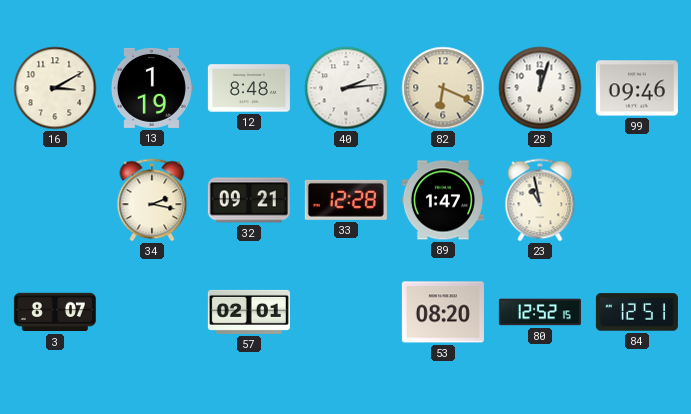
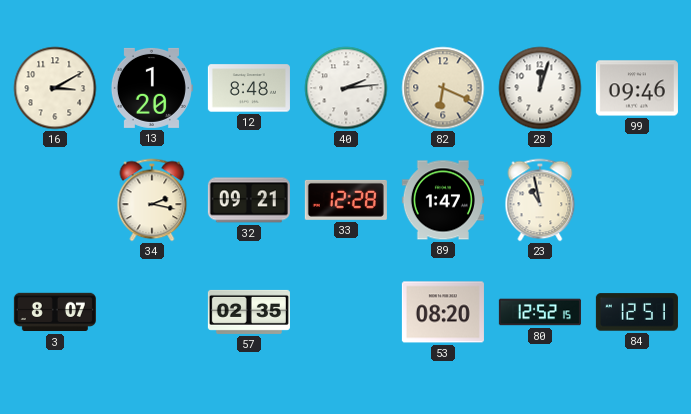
13: 1:19 -> 1:20
57: 02:01 -> 02:35
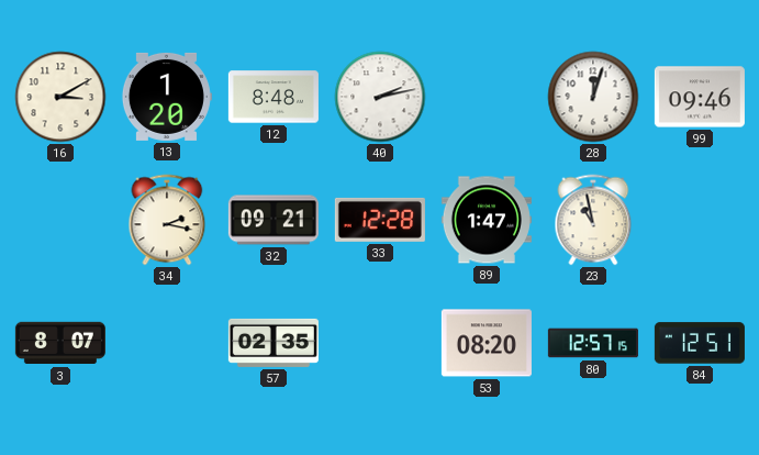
40: 2:14 -> 2:13
82: 6:19 -> none
80: 12:52 -> 12:57
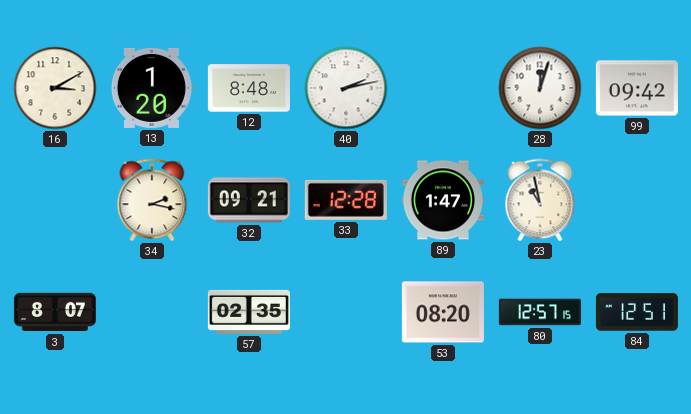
99: 09:46 -> 09:42
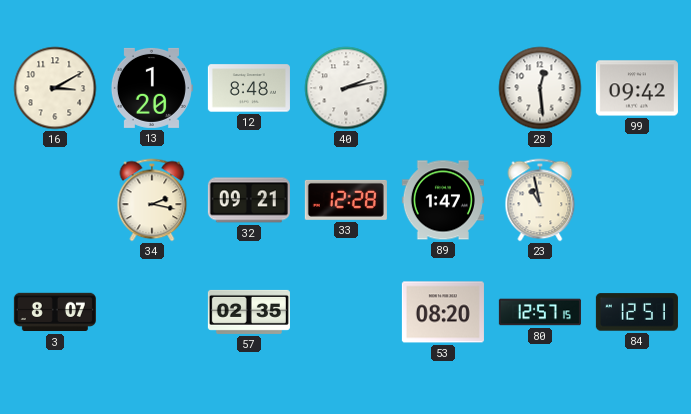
28: 12:03 -> 12:29
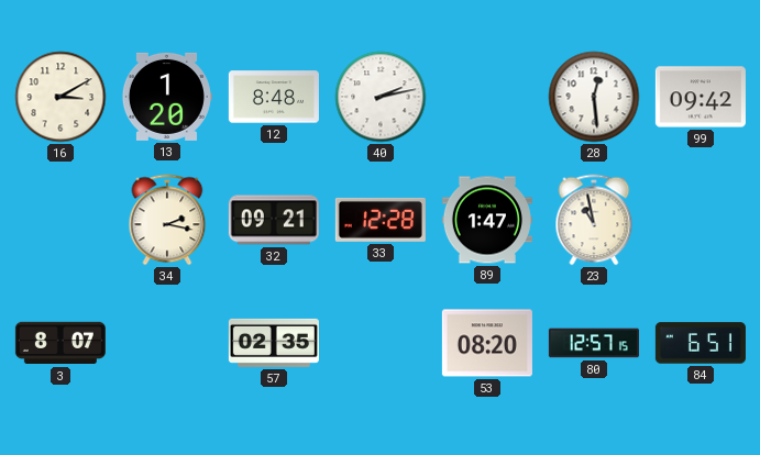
84: 12:51 -> 6:51
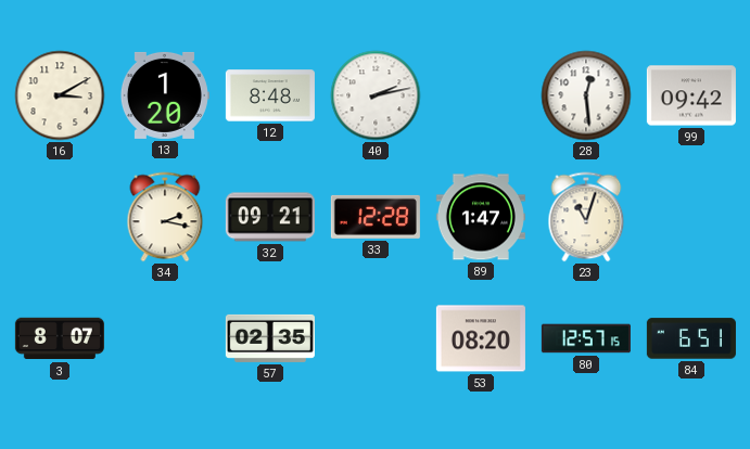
23: 10:58 -> 11:03
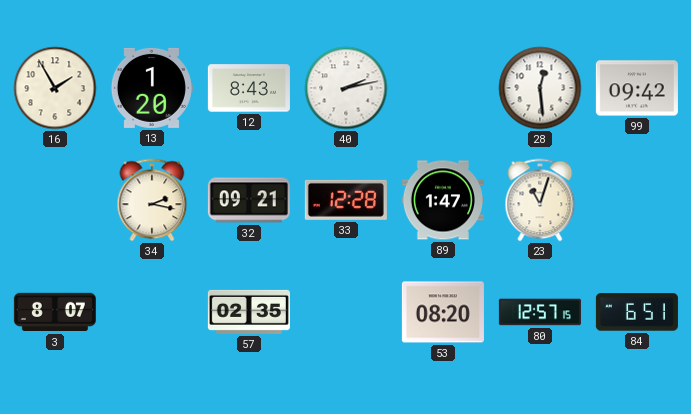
16: 3:10 -> 1:55
12: 8:48 -> 8:43
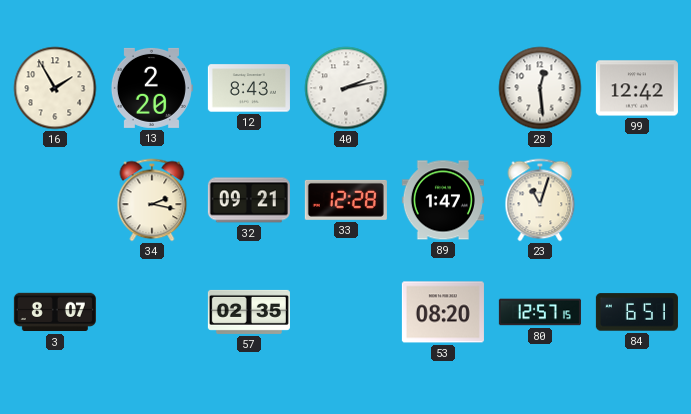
13: 1:20 -> 2:20
99: 09:42 -> 12:42
